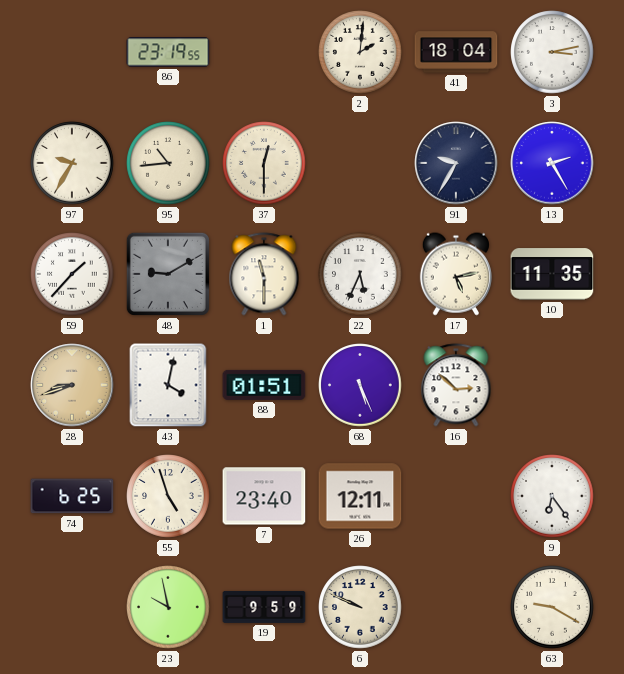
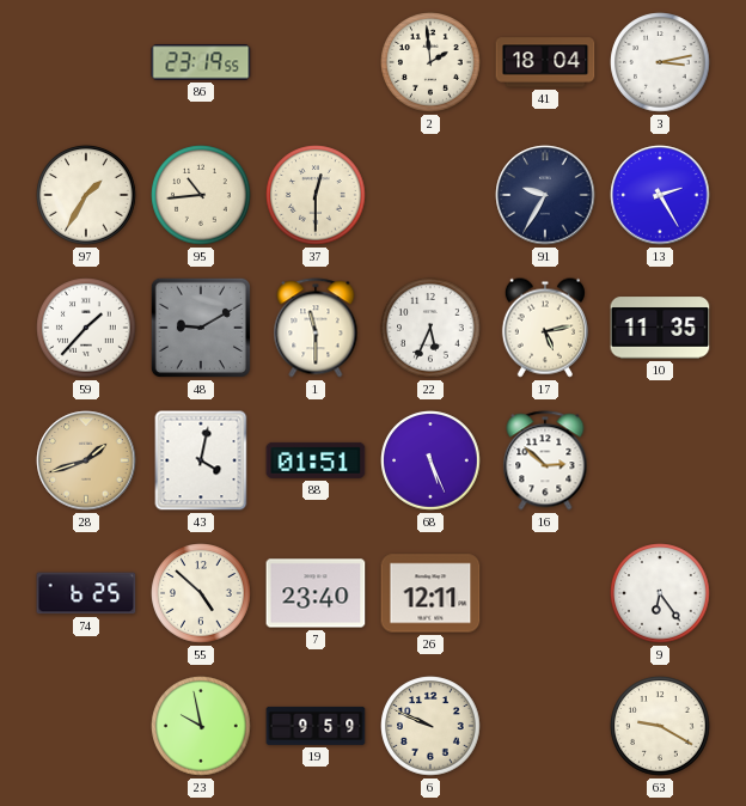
2: 2:01 -> 1:59
97: 9:35 -> 1:35
28: 8:42 -> 1:42
55: 4:57 -> 4:52
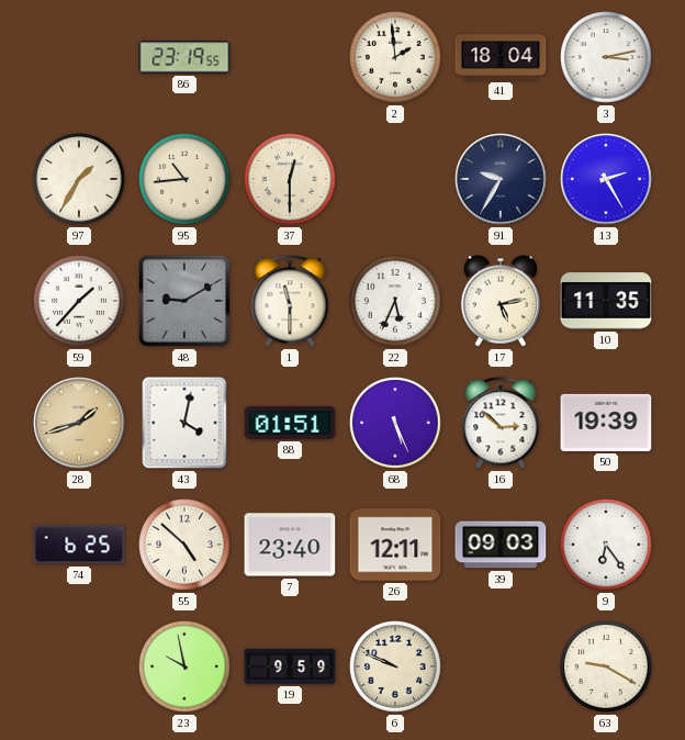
50: none -> 19:39
39: none -> 09:03
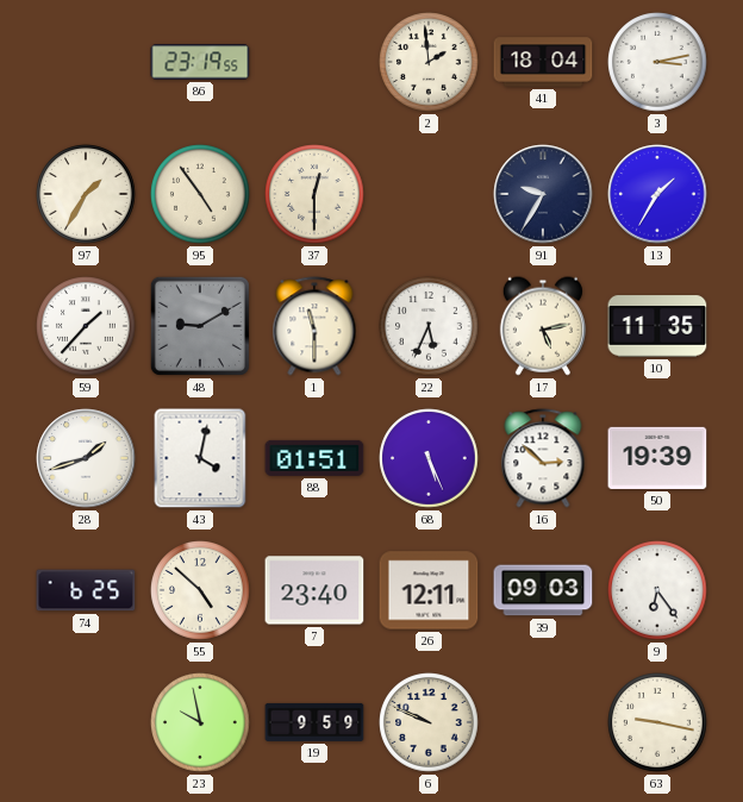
95: 10:44 -> 4:54
13: 2:25 -> 1:35
28 dial: champagne -> white
63: 9:20 -> 9:17
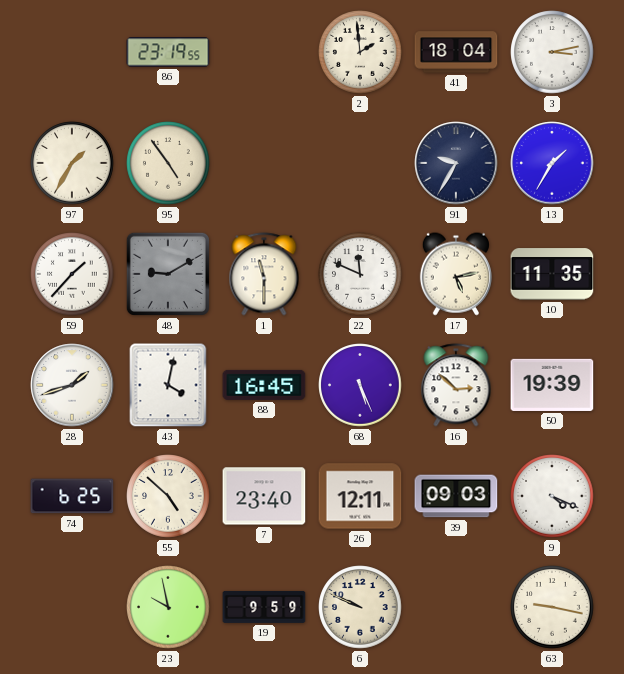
37: 12:30 -> none
22: 5:34 -> 11:49
88: 01:51 -> 16:45
9: 6:24 -> 4:19
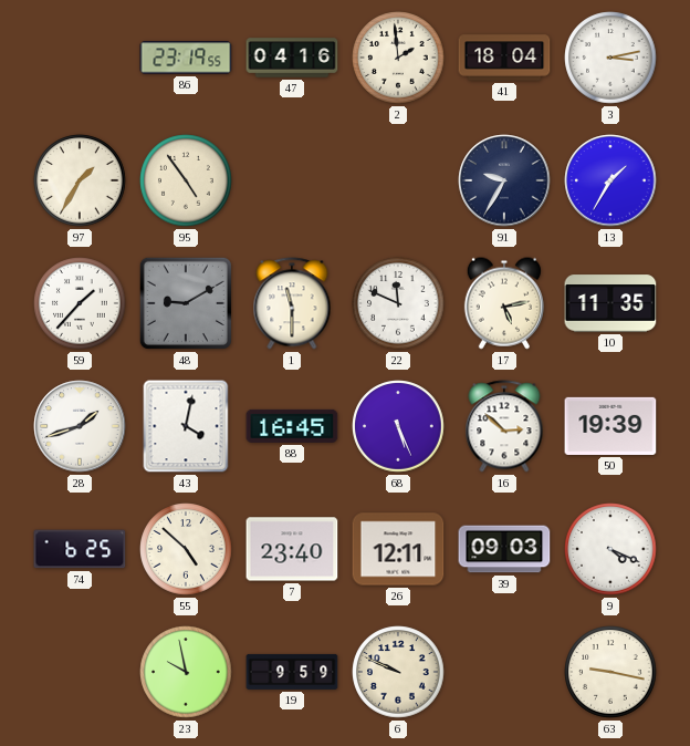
47: none -> 04:16
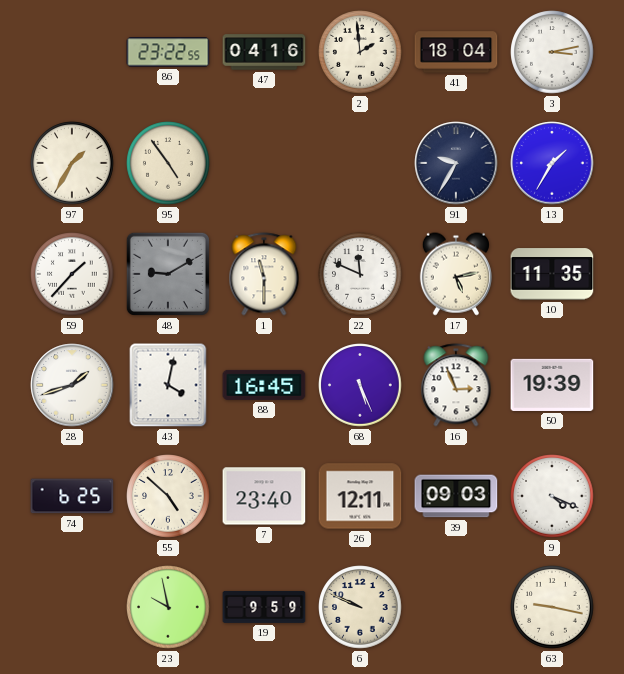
86: 23:19 -> 23:22
16: 2:52 -> 2:56
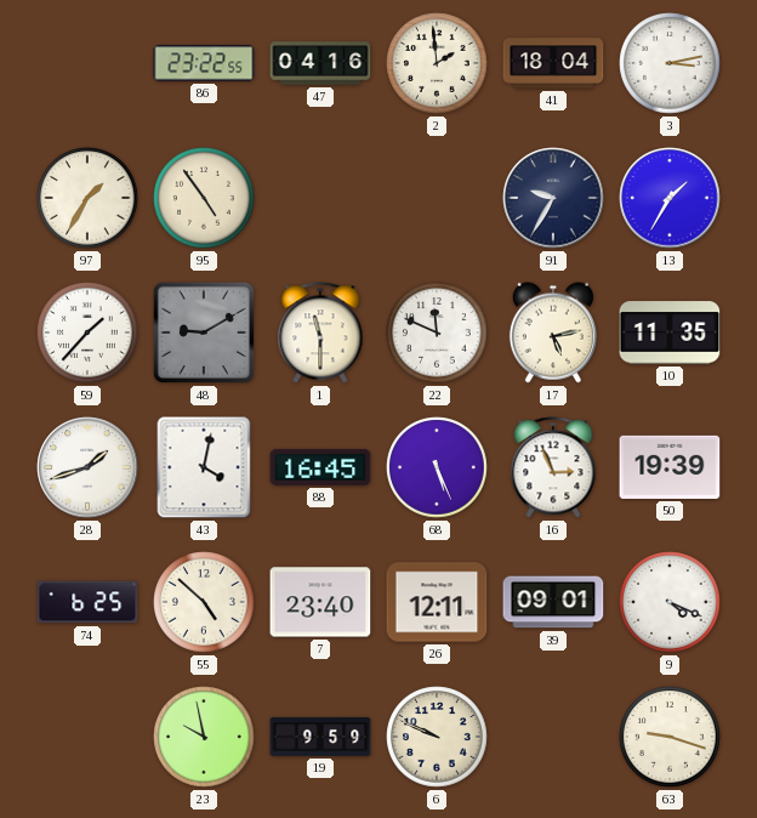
39: 09:03 -> 09:01
63: 9:17 -> 9:18
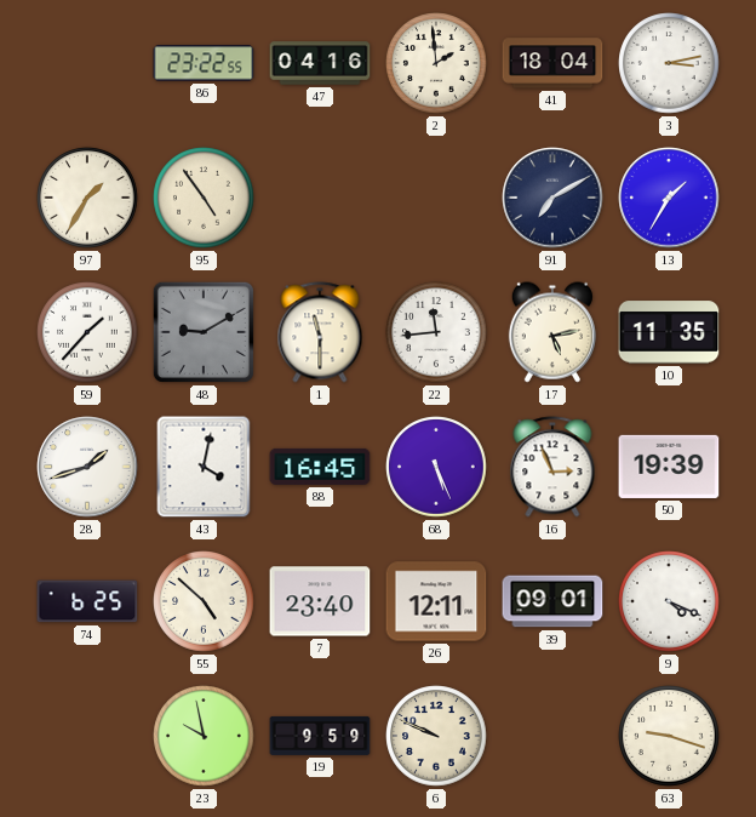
91: 9:35 -> 7:10
22: 11:49 -> 11:44
